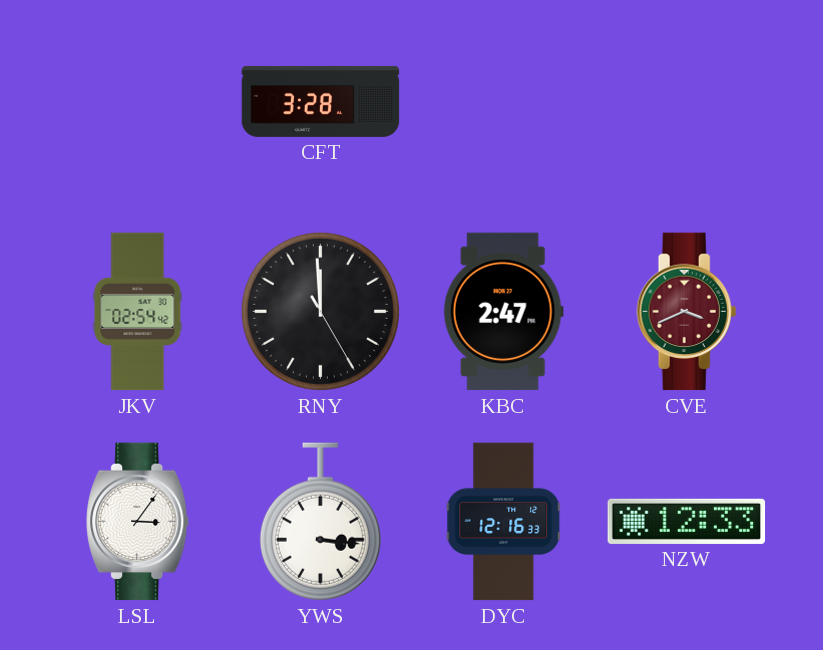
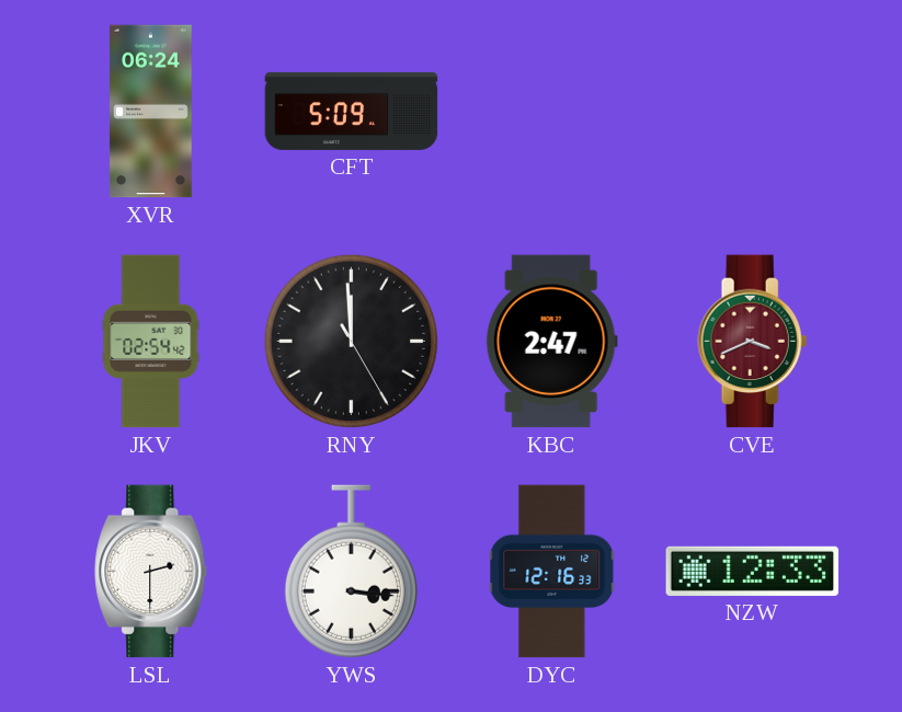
XVR: none -> 06:24
CFT: 3:28 -> 5:09
LSL: 3:06 -> 2:30
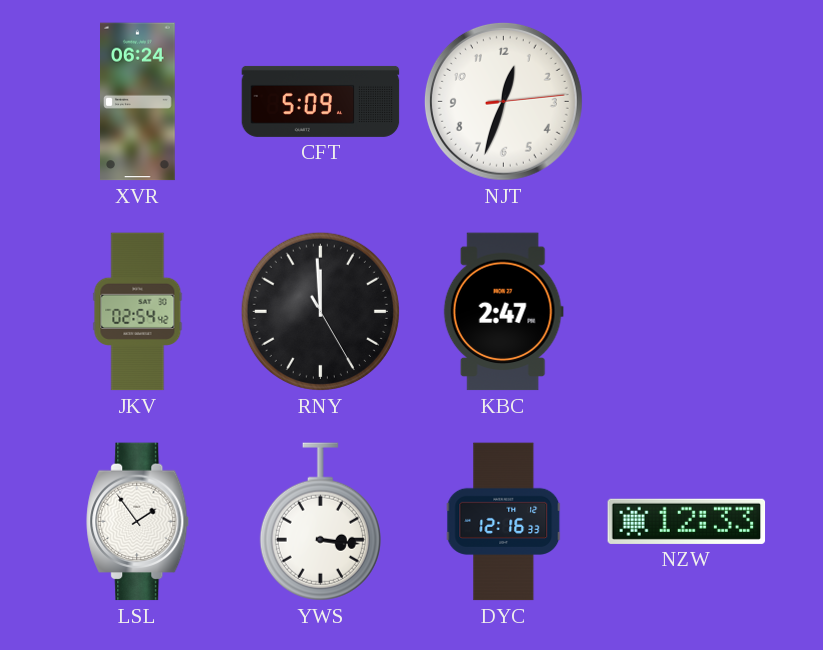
NJT: none -> 12:33
CVE: 3:41 -> none
LSL: 2:30 -> 1:54
